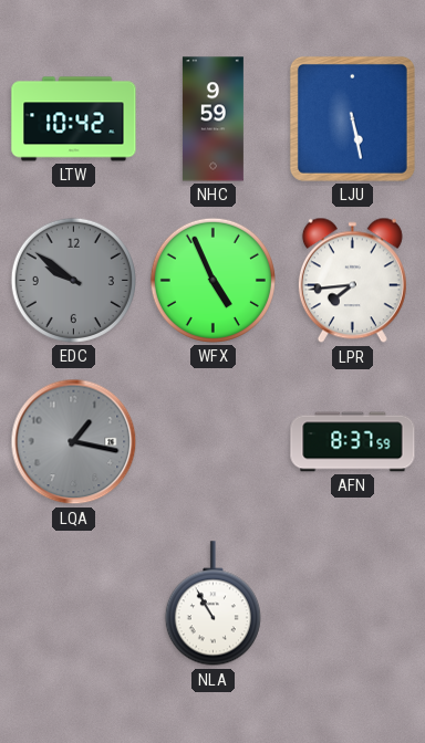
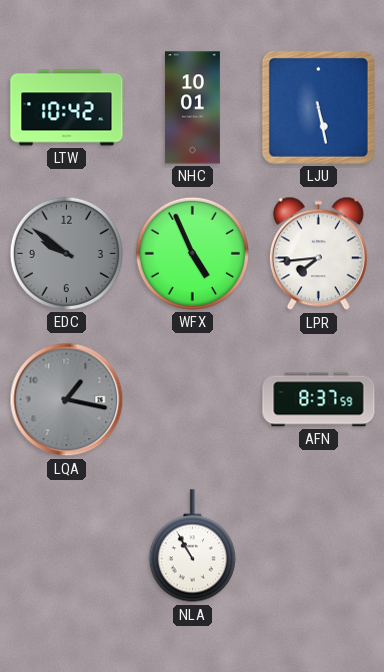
NHC: 9:59 -> 10:01
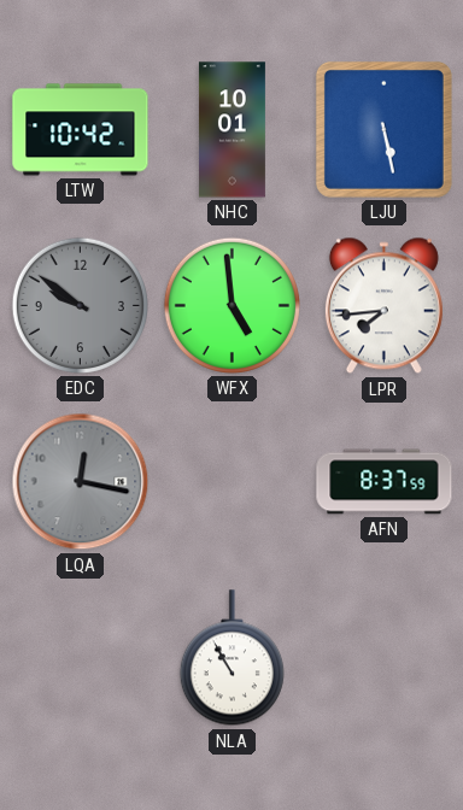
WFX: 4:56 -> 4:59
LQA: 1:17 -> 12:17
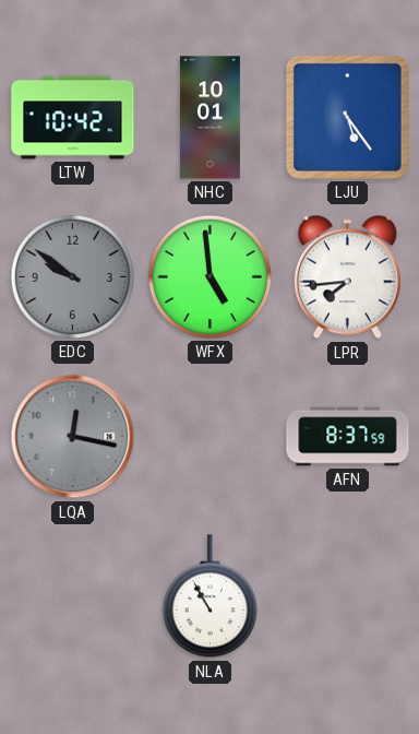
LJU: 5:28 -> 5:24
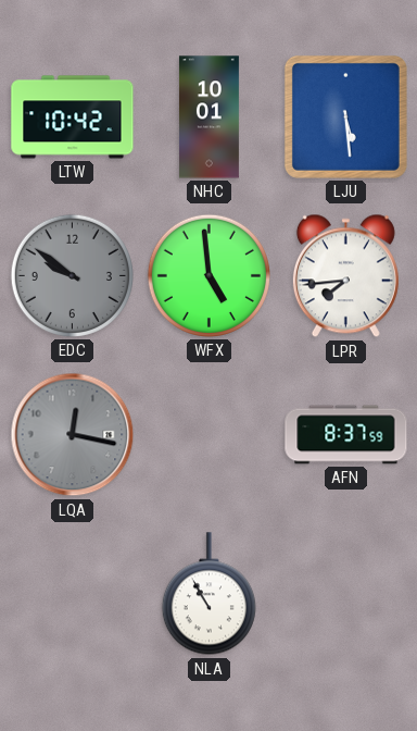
LJU: 5:24 -> 5:29
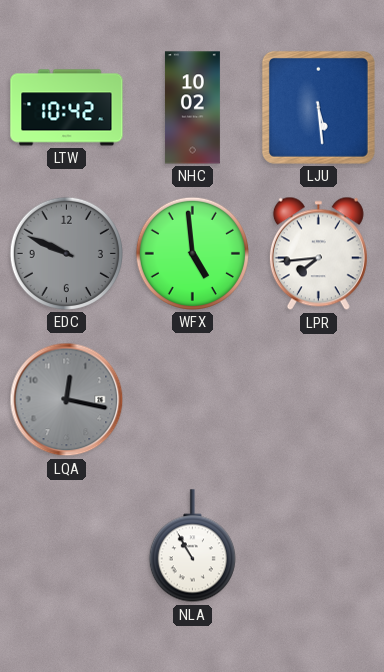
NHC: 10:01 -> 10:02
EDC: 9:51 -> 9:49
AFN: 8:37 -> none
